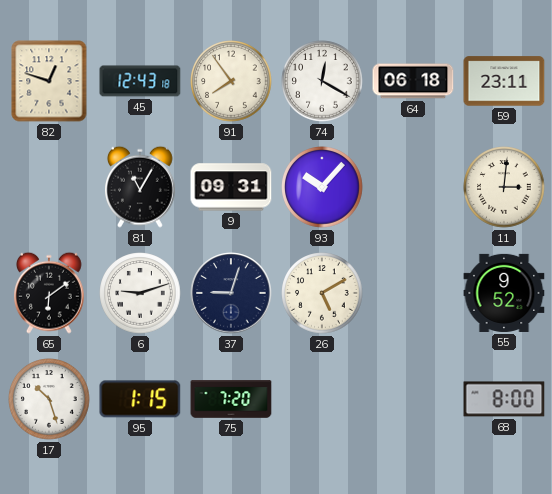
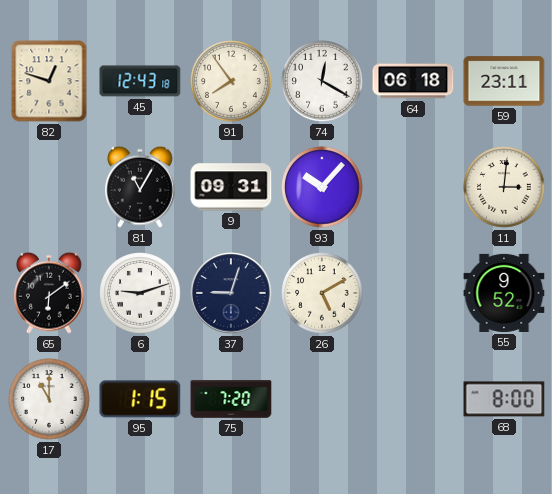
17: 10:27 -> 11:00
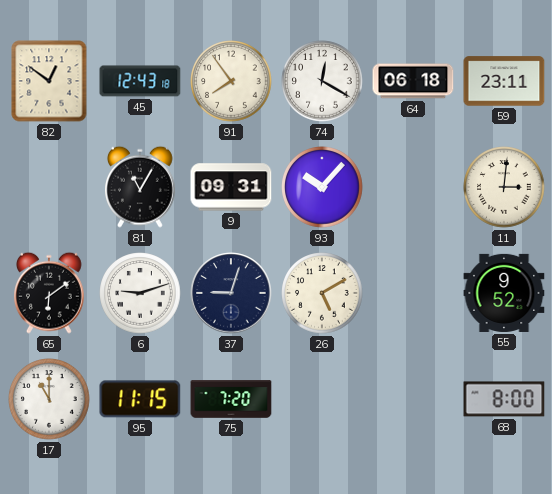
82: 12:48 -> 12:51
95: 1:15 -> 11:15
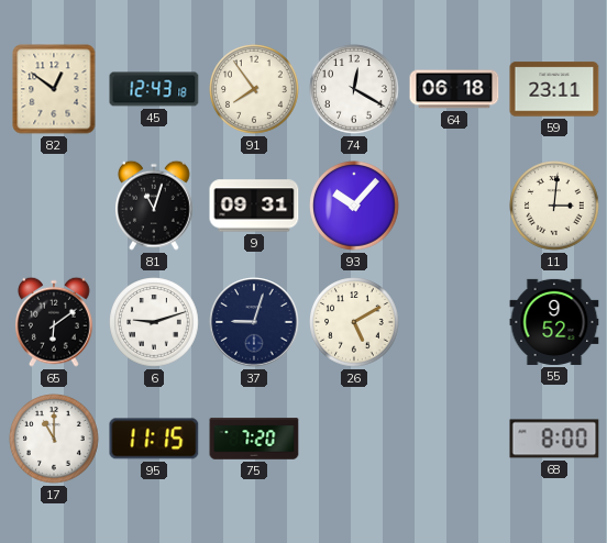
81: 11:05 -> 11:03
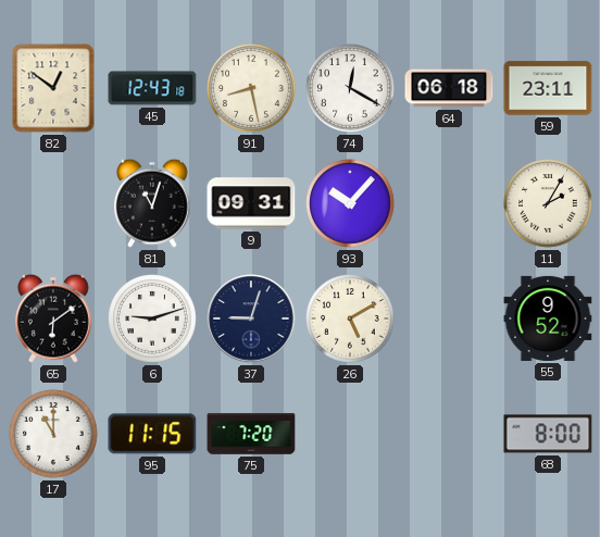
91: 7:54 -> 8:28
11: 3:01 -> 2:05
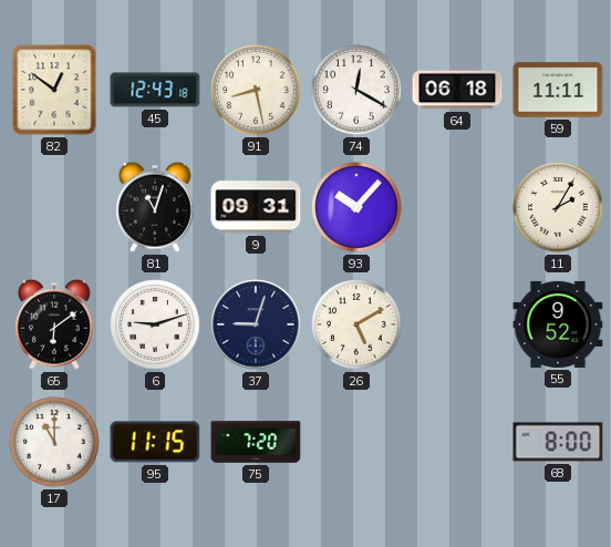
59: 23:11 -> 11:11
